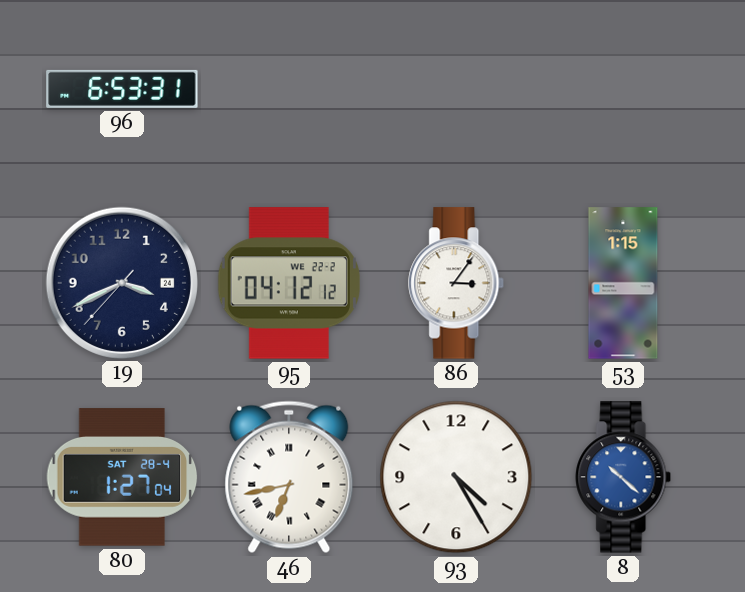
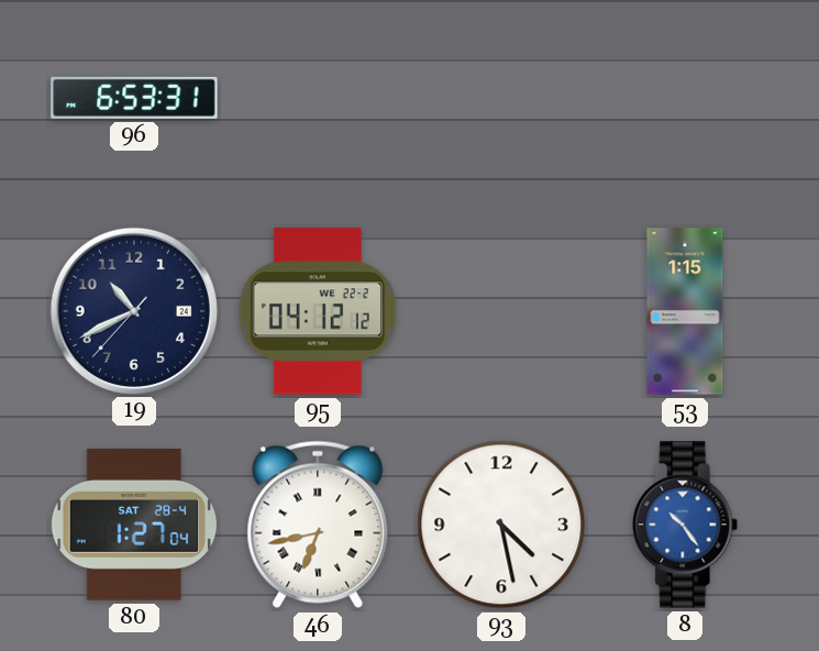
19: 3:40 -> 10:40
86: 3:06 -> none
93: 4:25 -> 4:28
8: 10:22 -> 10:24
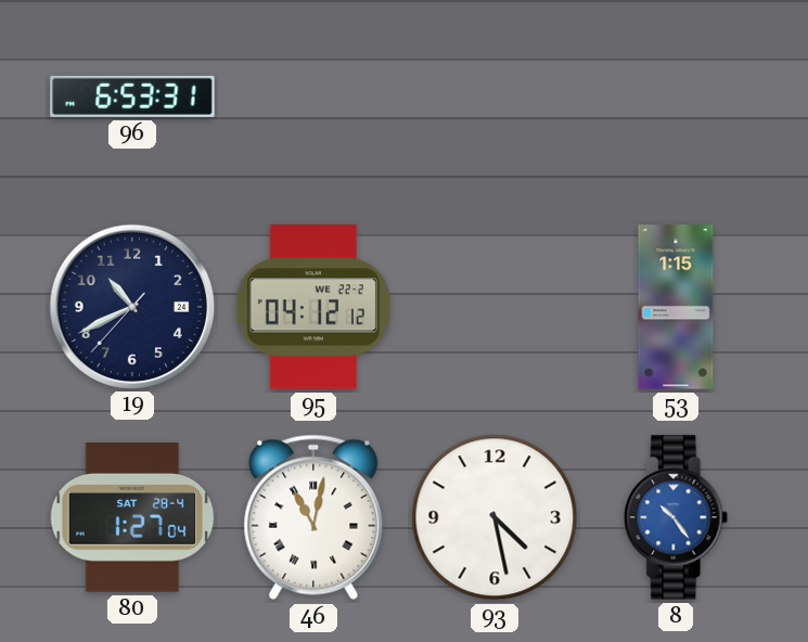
46: 6:43 -> 11:02
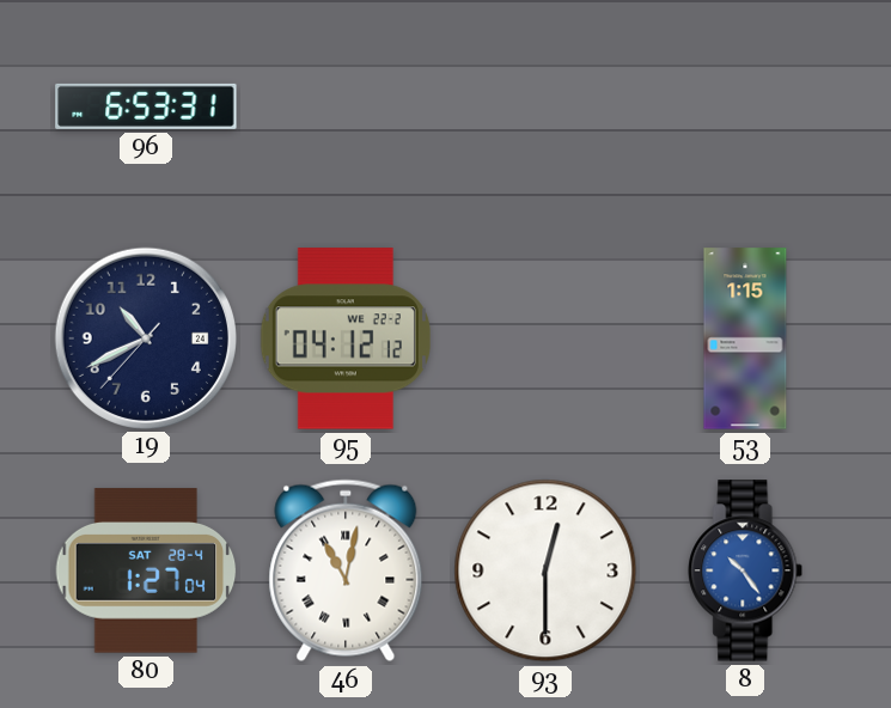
93: 4:28 -> 12:30
